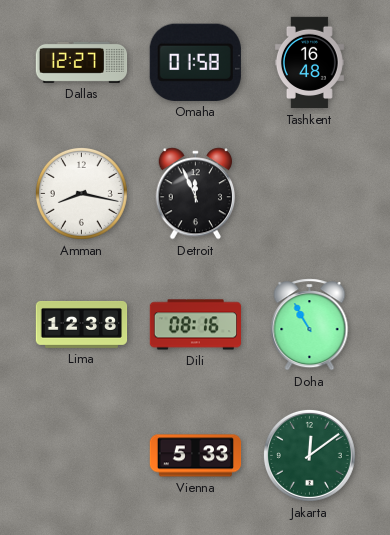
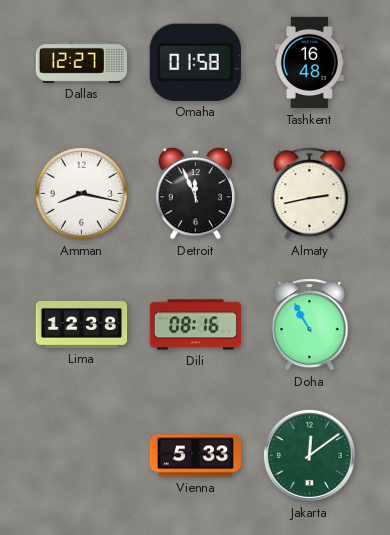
Almaty: none -> 2:43
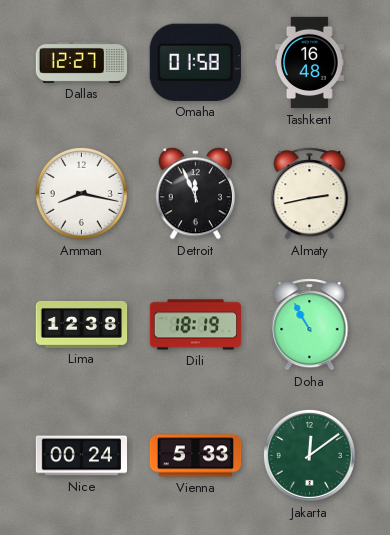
Dili: 08:16 -> 18:19
Nice: none -> 00:24
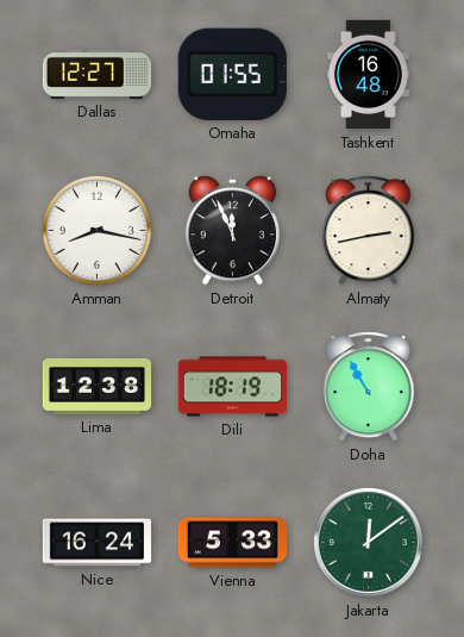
Omaha: 01:58 -> 01:55
Nice: 00:24 -> 16:24
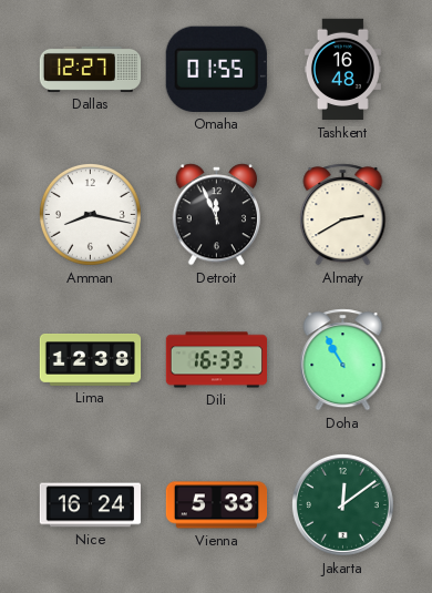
Almaty: 2:43 -> 2:40
Dili: 18:19 -> 16:33
